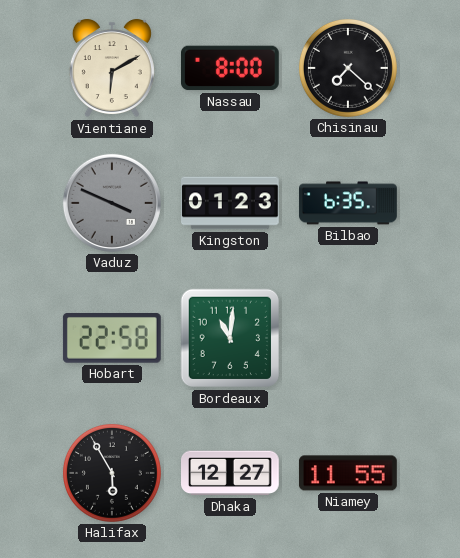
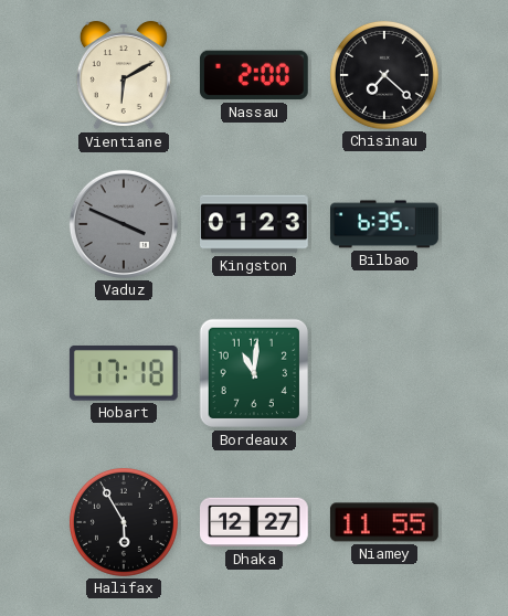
Nassau: 8:00 -> 2:00
Hobart: 22:58 -> 17:18
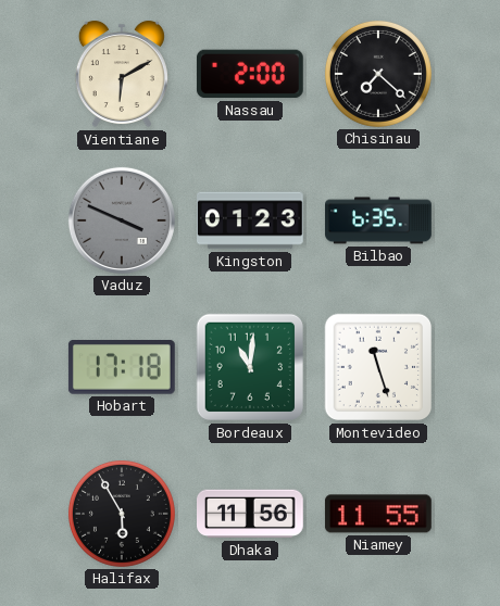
Montevideo: none -> 11:27
Dhaka: 12:27 -> 11:56
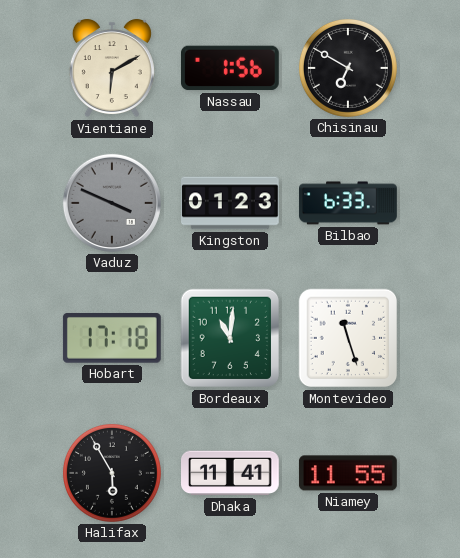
Nassau: 2:00 -> 1:56
Chisinau: 7:22 -> 6:50
Bilbao: 6:35 -> 6:33
Dhaka: 11:56 -> 11:41
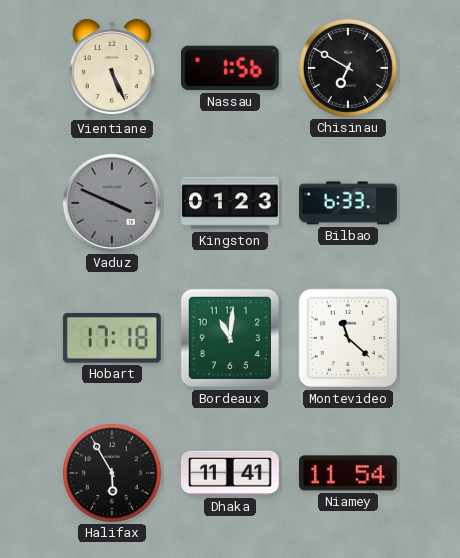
Vientiane: 6:10 -> 5:26
Montevideo: 11:27 -> 11:22
Niamey: 11:55 -> 11:54
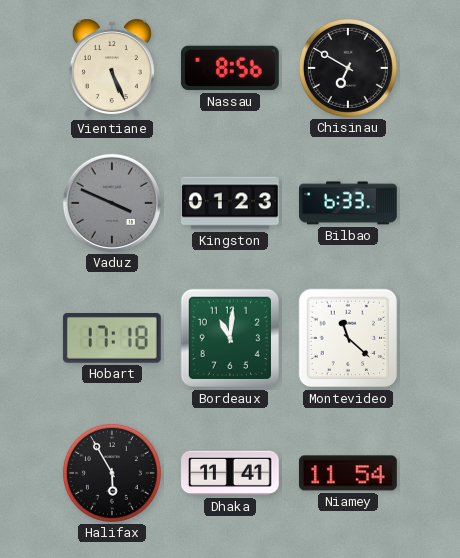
Nassau: 1:56 -> 8:56
